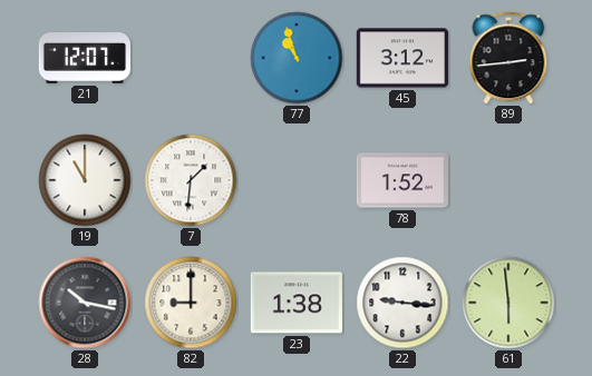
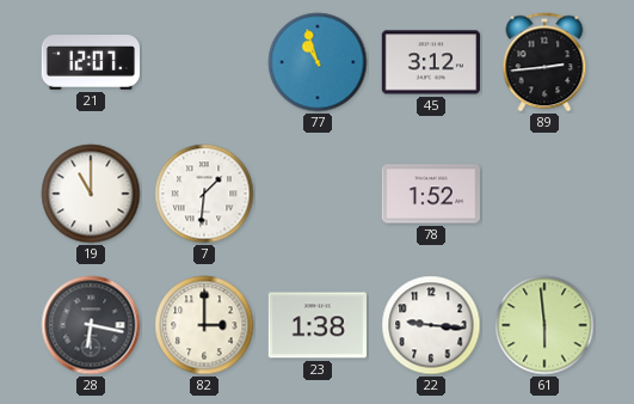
28: 10:17 -> 6:17
82: 9:00 -> 3:00
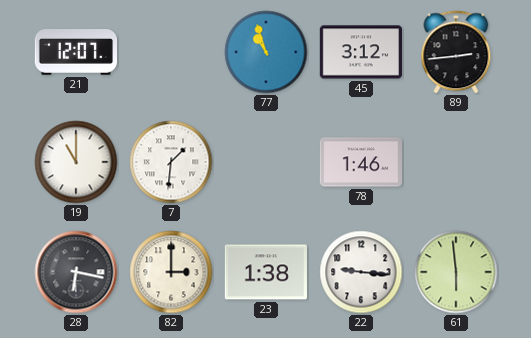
78: 1:52 -> 1:46
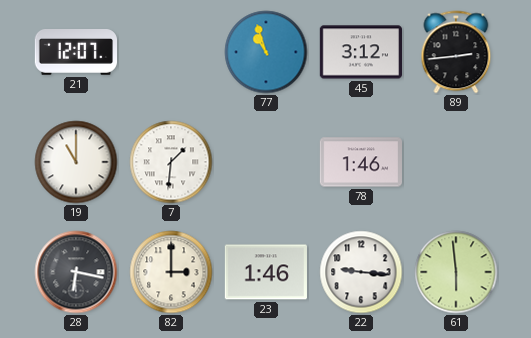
23: 1:38 -> 1:46
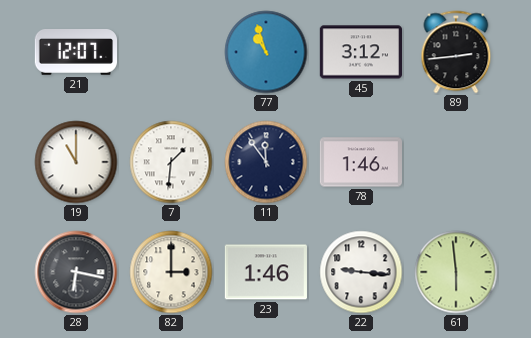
11: none -> 11:54
